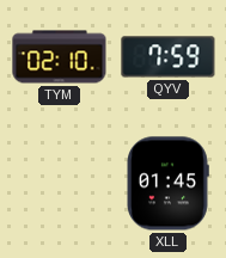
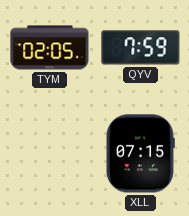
TYM: 02:10 -> 02:05
XLL: 01:45 -> 07:15
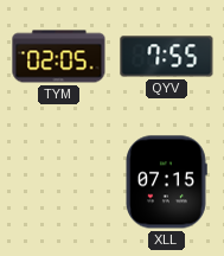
QYV: 7:59 -> 7:55
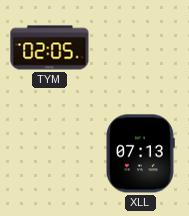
QYV: 7:55 -> none
XLL: 07:15 -> 07:13
